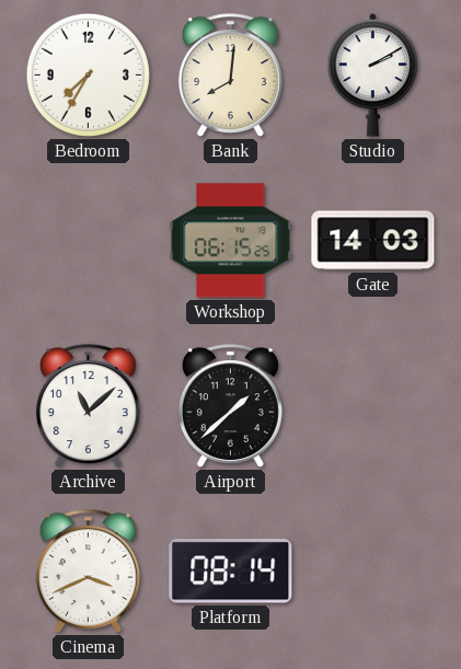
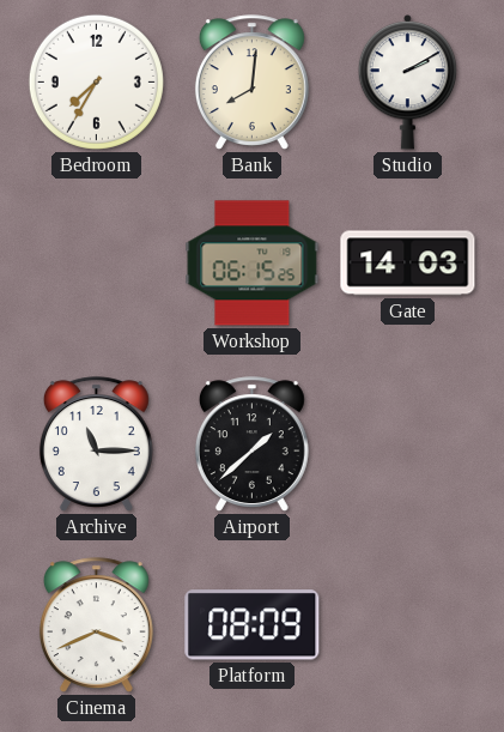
Archive: 11:08 -> 11:15
Platform: 08:14 -> 08:09
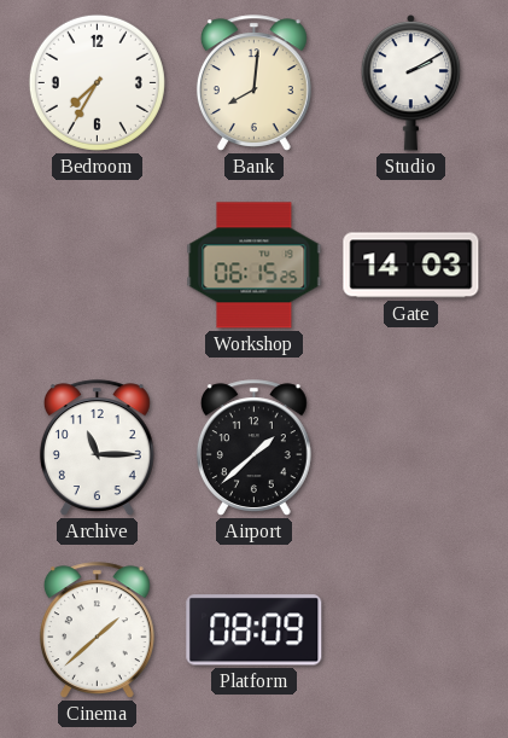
Cinema: 3:41 -> 1:38
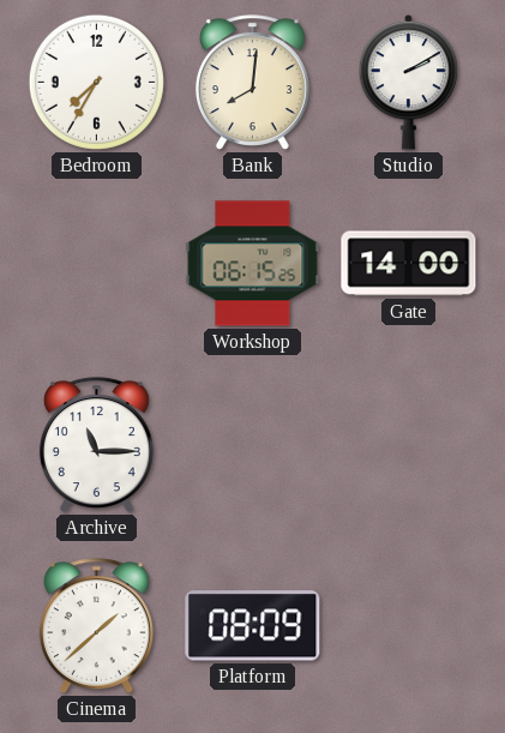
Gate: 14:03 -> 14:00
Airport: 1:38 -> none
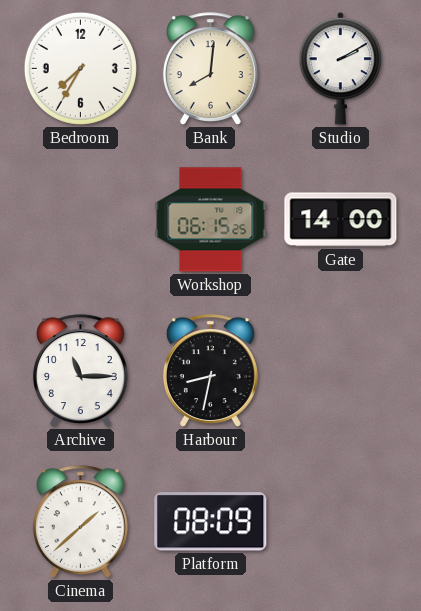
Harbour: none -> 8:32
